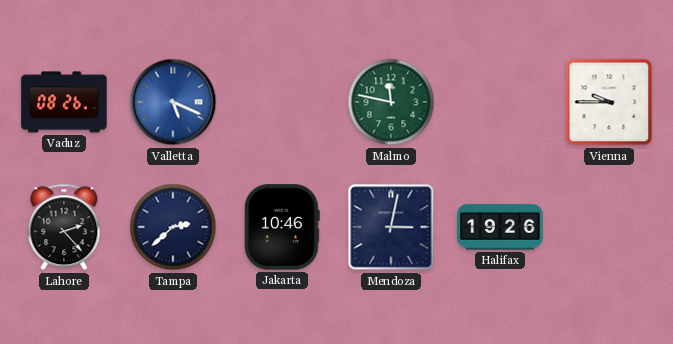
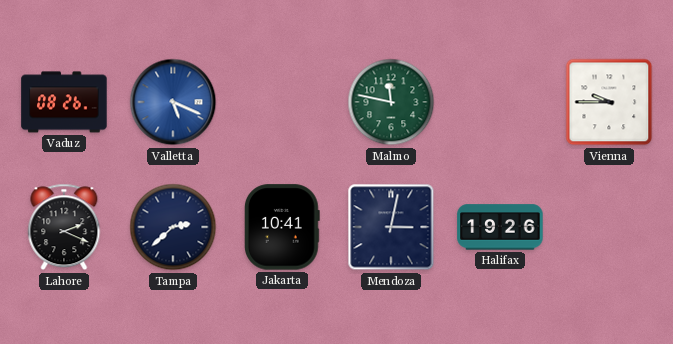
Lahore: 2:23 -> 2:19
Jakarta: 10:46 -> 10:41
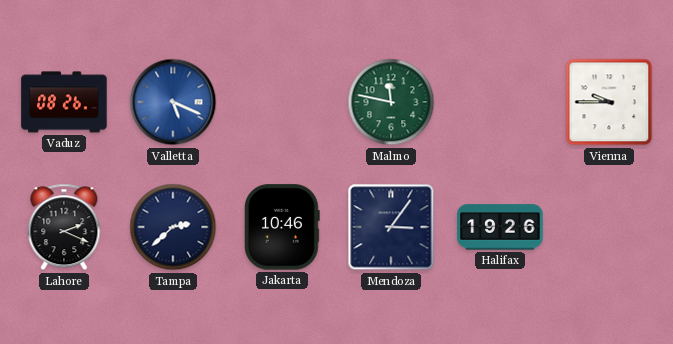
Jakarta: 10:41 -> 10:46
Mendoza: 3:02 -> 3:06
